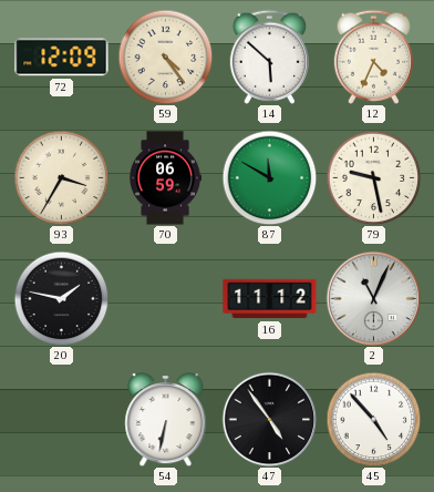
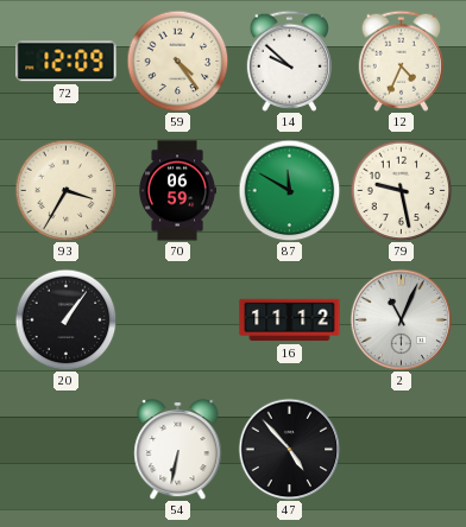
14: 5:52 -> 9:52
20: 1:47 -> 1:06
47: 4:54 -> 4:53
45: 4:53 -> none
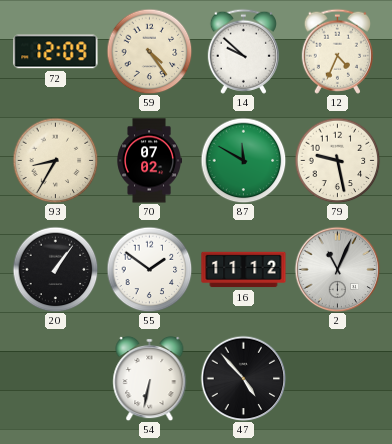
93: 3:35 -> 8:35
70: 06:59 -> 07:02
55: none -> 1:51
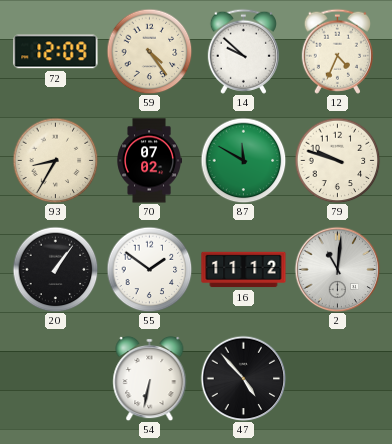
79: 9:28 -> 9:48
2: 11:04 -> 11:01
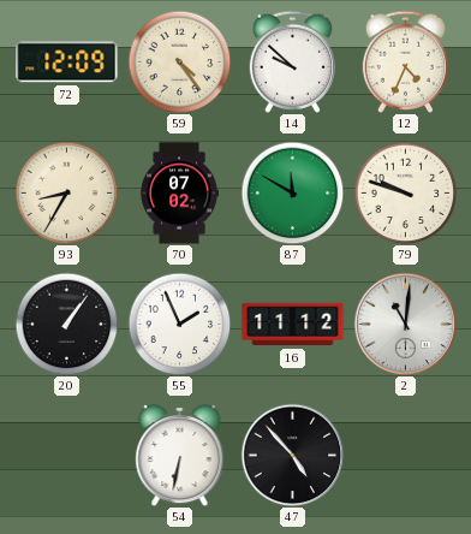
55: 1:51 -> 1:56
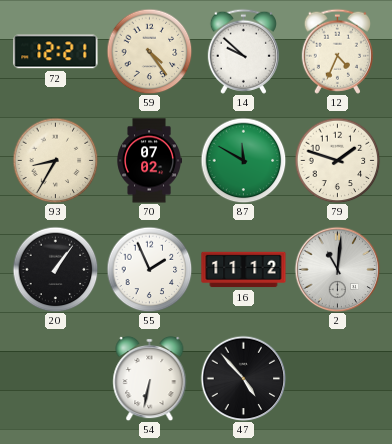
72: 12:09 -> 12:21
79: 9:48 -> 1:48
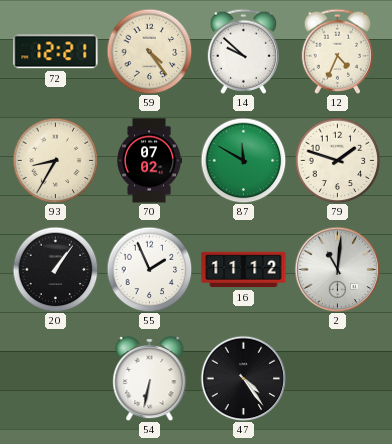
47: 4:53 -> 4:24
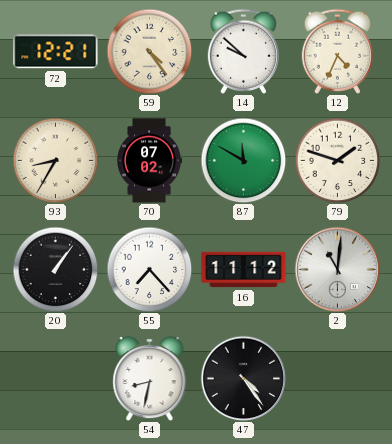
55: 1:56 -> 7:23
54: 6:32 -> 8:32
